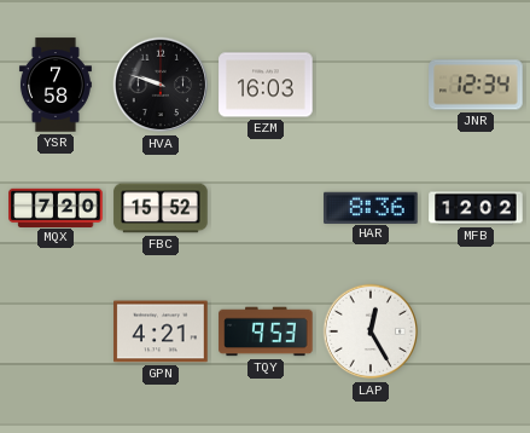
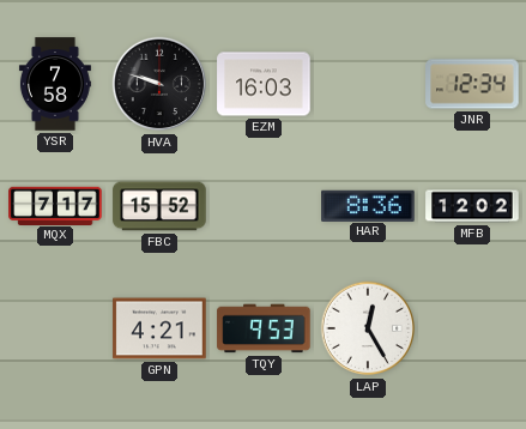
MQX: 7:20 -> 7:17
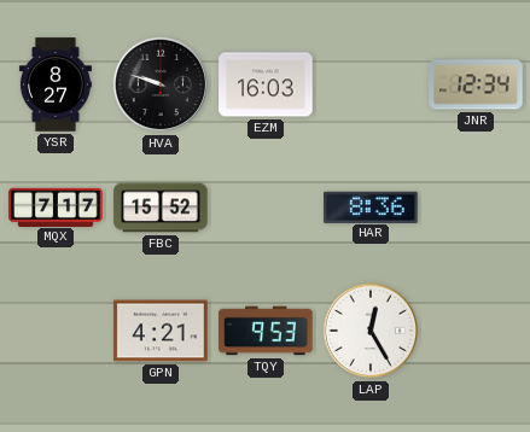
YSR: 7:58 -> 8:27
MFB: 12:02 -> none
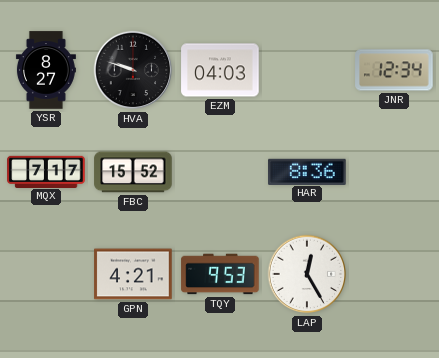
EZM: 16:03 -> 04:03
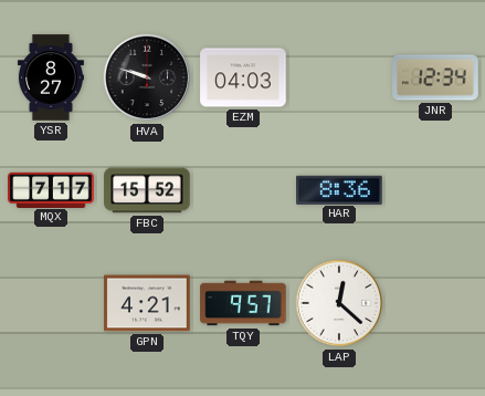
TQY: 9:53 -> 9:57
LAP: 12:25 -> 12:22
